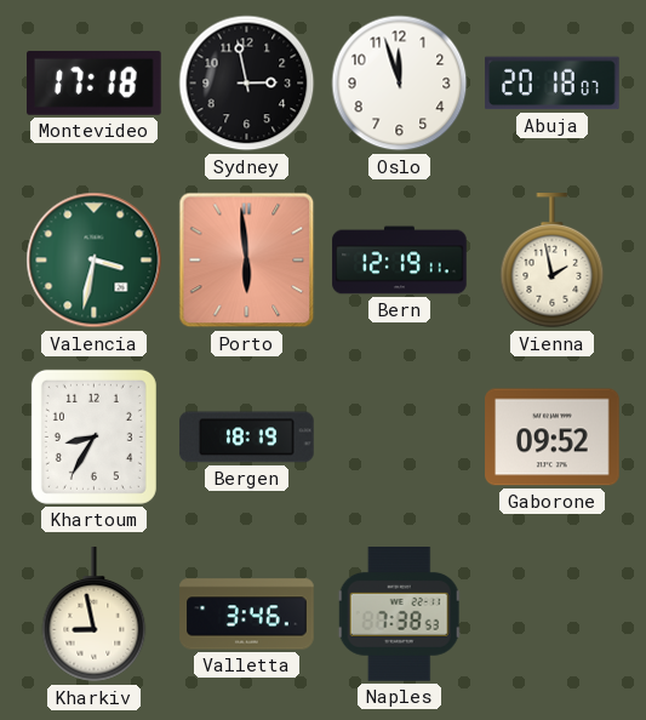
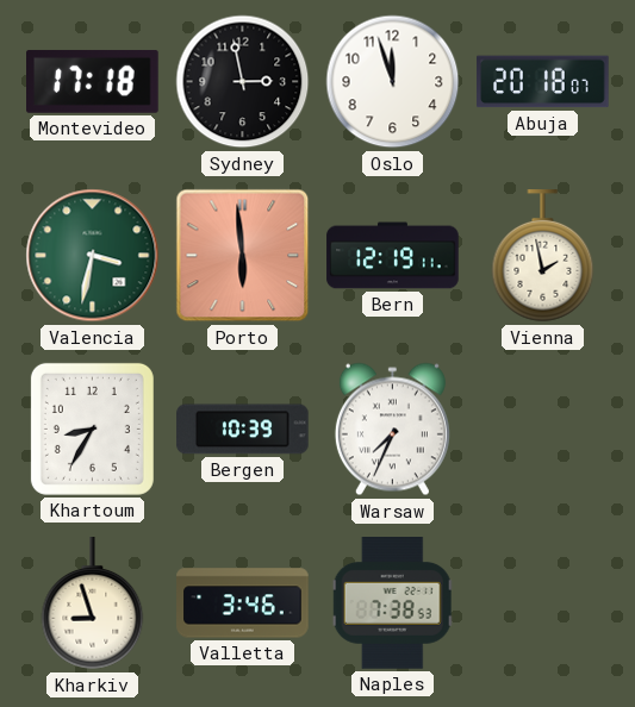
Bergen: 18:19 -> 10:39
Warsaw: none -> 7:34
Gaborone: 09:52 -> none
Kharkiv: 8:58 -> 8:57
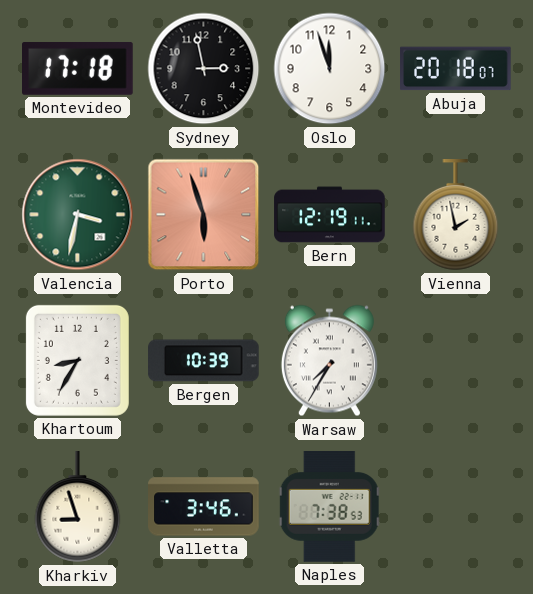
Porto: 5:59 -> 5:57
Warsaw: 7:34 -> 7:35
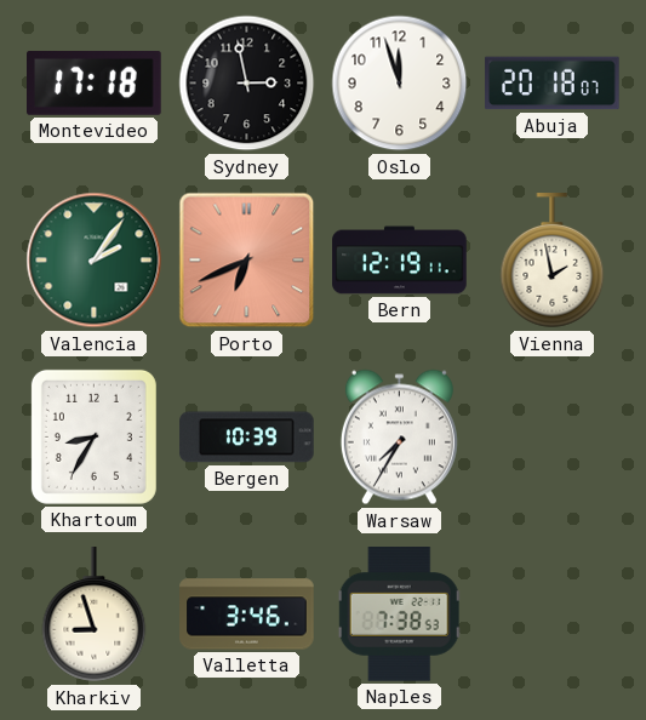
Valencia: 3:32 -> 2:06
Porto: 5:57 -> 6:41
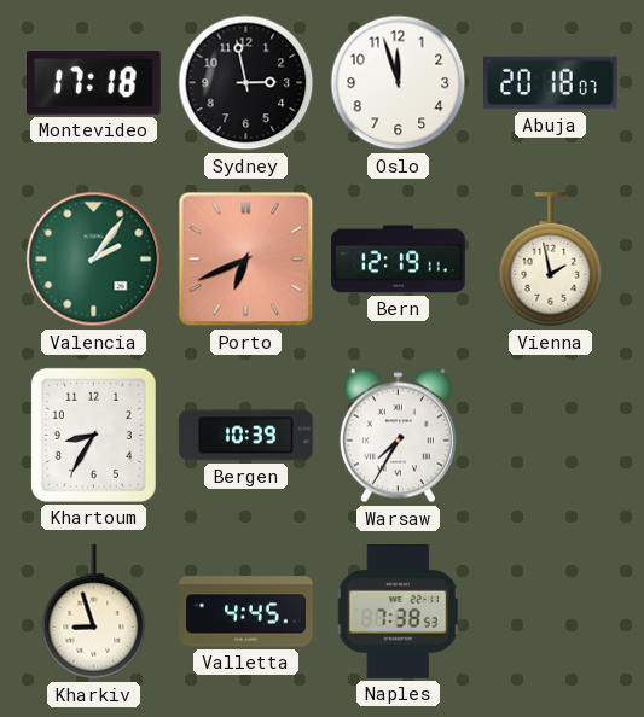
Valletta: 3:46 -> 4:45
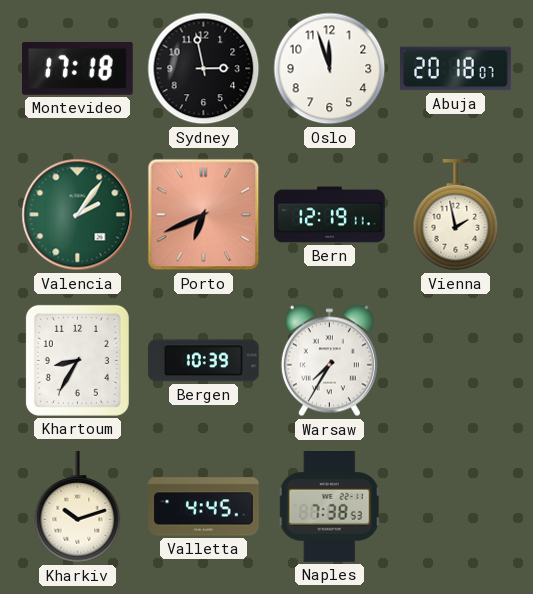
Kharkiv: 8:57 -> 10:12
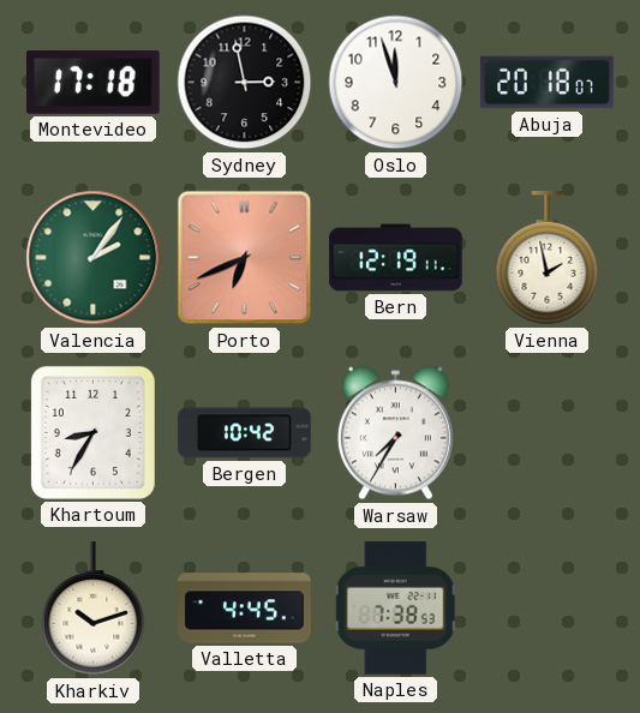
Bergen: 10:39 -> 10:42
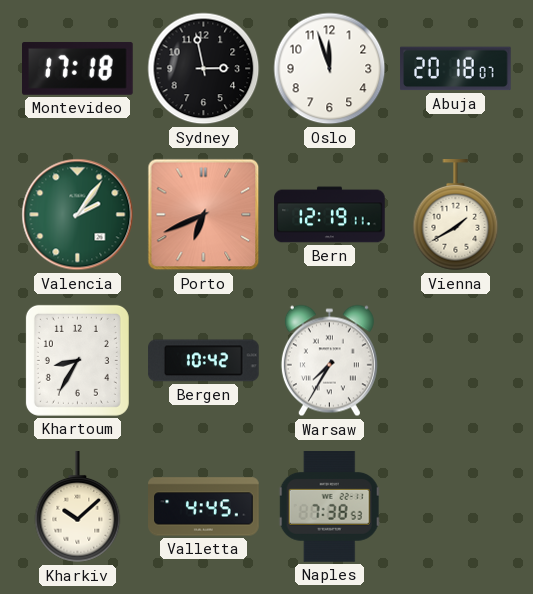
Vienna: 1:58 -> 1:40
Kharkiv: 10:12 -> 10:08
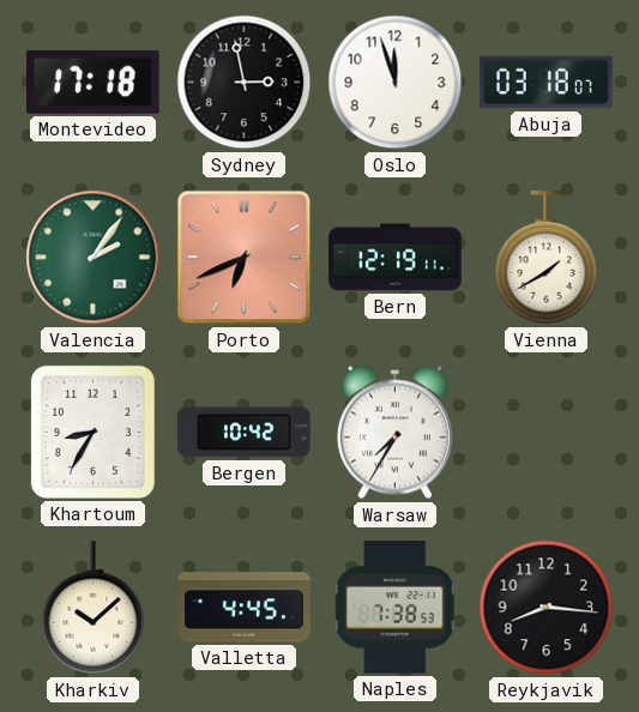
Abuja: 20:18 -> 03:18
Reykjavik: none -> 8:16
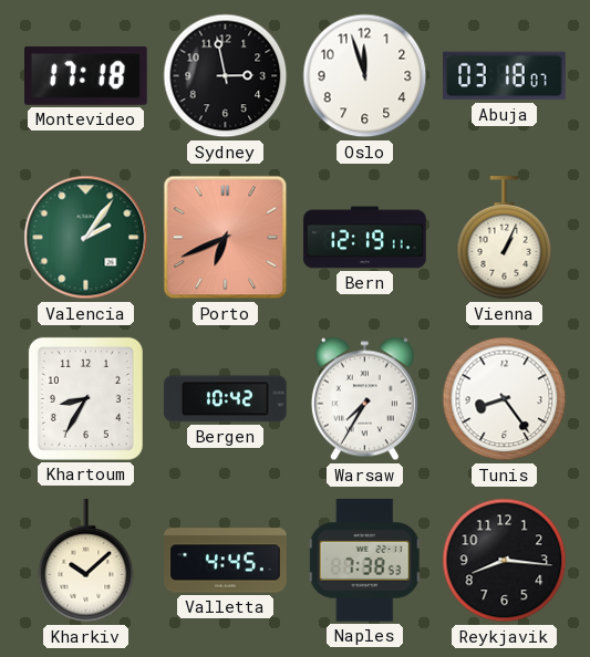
Vienna: 1:40 -> 1:04
Tunis: none -> 8:24
